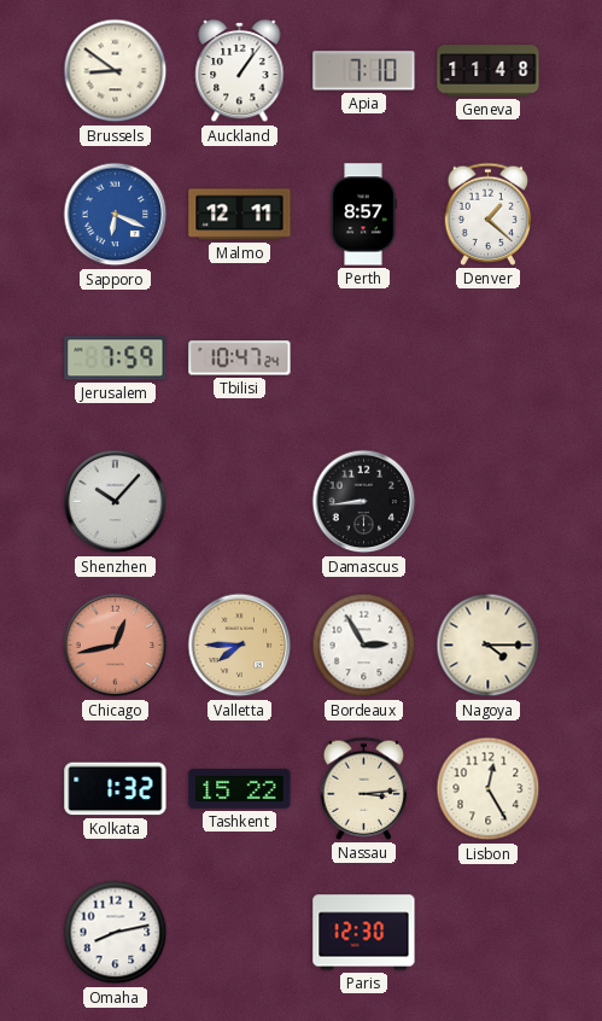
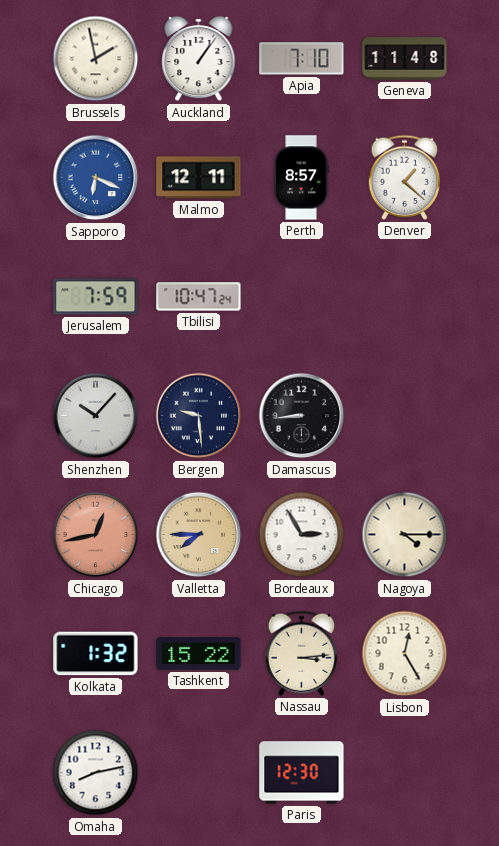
Brussels: 8:51 -> 1:58
Bergen: none -> 9:29
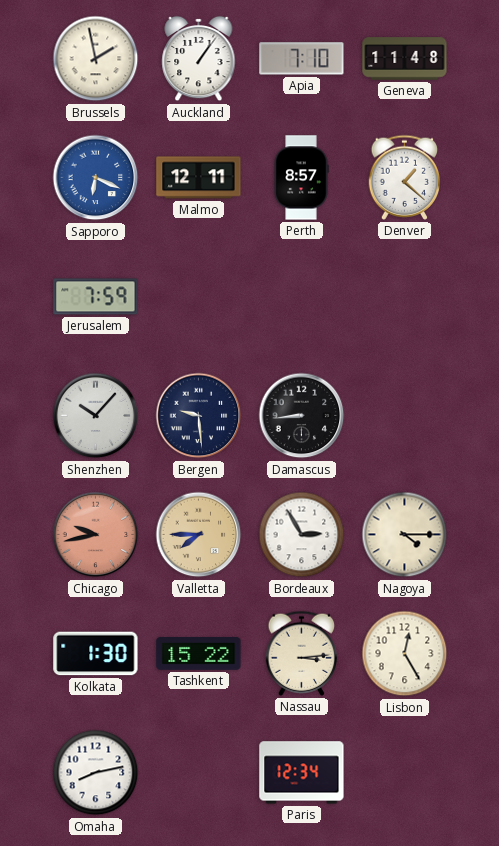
Tbilisi: 10:47 -> none
Chicago: 12:43 -> 9:43
Kolkata: 1:32 -> 1:30
Paris: 12:30 -> 12:34
